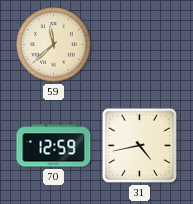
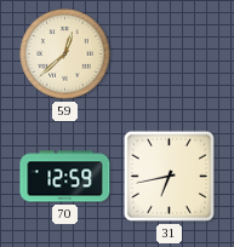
59: 11:38 -> 12:38
31: 4:43 -> 6:43
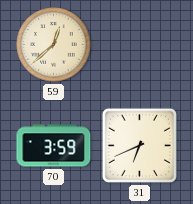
70: 12:59 -> 3:59
31: 6:43 -> 6:41
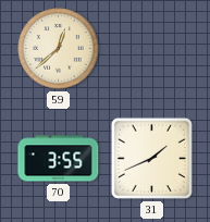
70: 3:59 -> 3:55
31: 6:41 -> 1:41
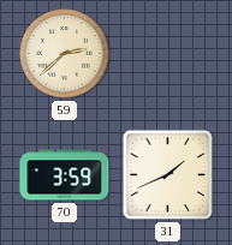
59: 12:38 -> 2:38
70: 3:55 -> 3:59
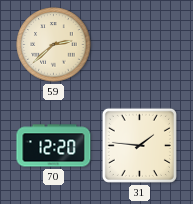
70: 3:59 -> 12:20
31: 1:41 -> 1:46
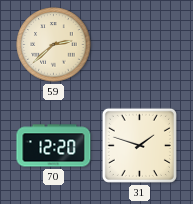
31: 1:46 -> 1:48
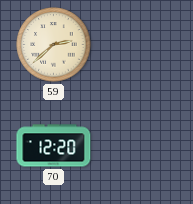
31: 1:48 -> none
